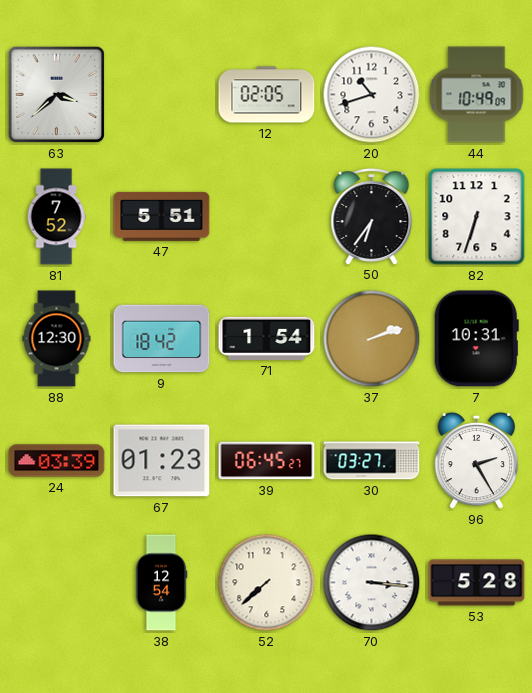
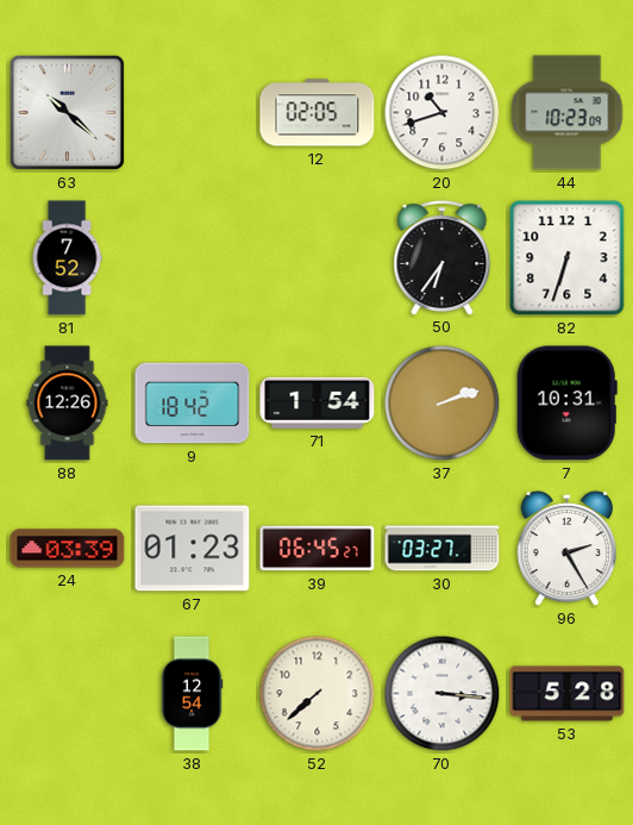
63: 3:38 -> 10:22
44: 10:49 -> 10:23
47: 5:51 -> none
88: 12:30 -> 12:26
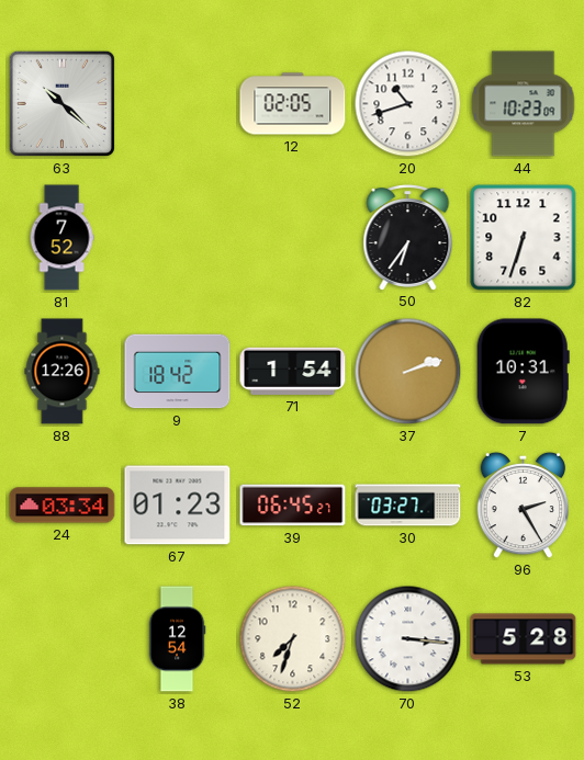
24: 03:39 -> 03:34
52: 7:38 -> 7:33
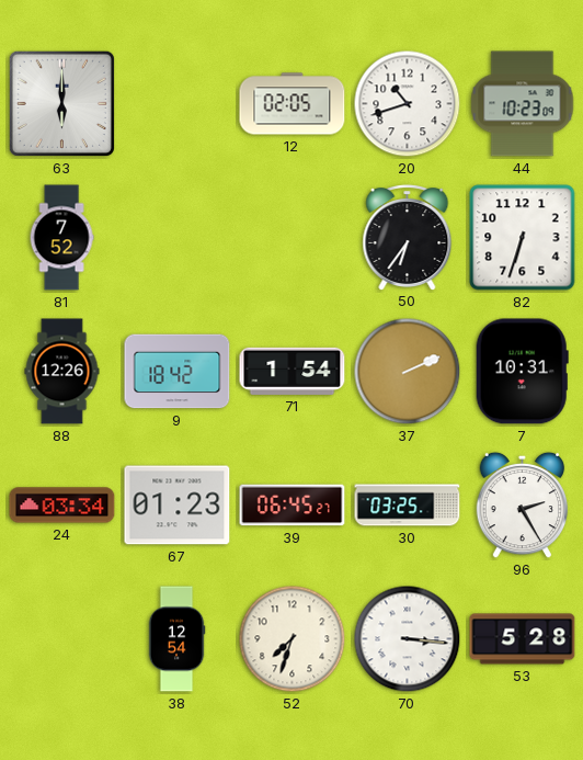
63: 10:22 -> 6:00
37: 2:12 -> 2:11
30: 03:27 -> 03:25
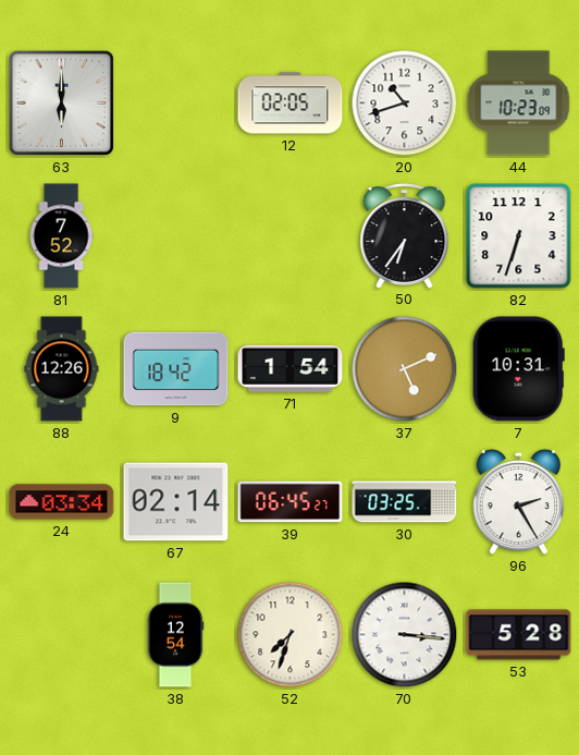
37: 2:11 -> 5:11
67: 01:23 -> 02:14
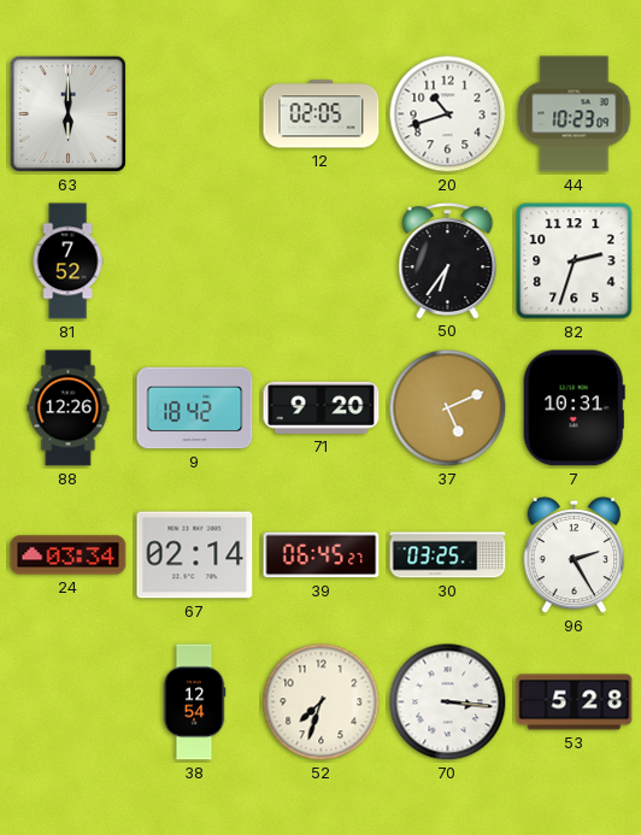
82: 6:33 -> 2:33
71: 1:54 -> 9:20
